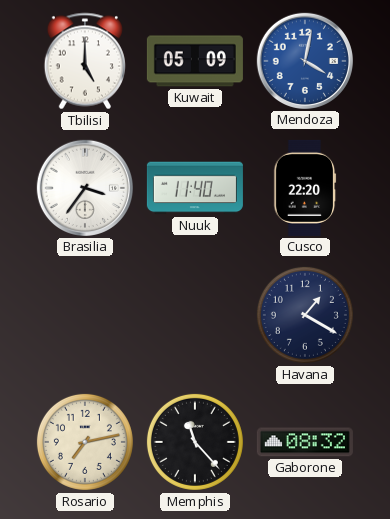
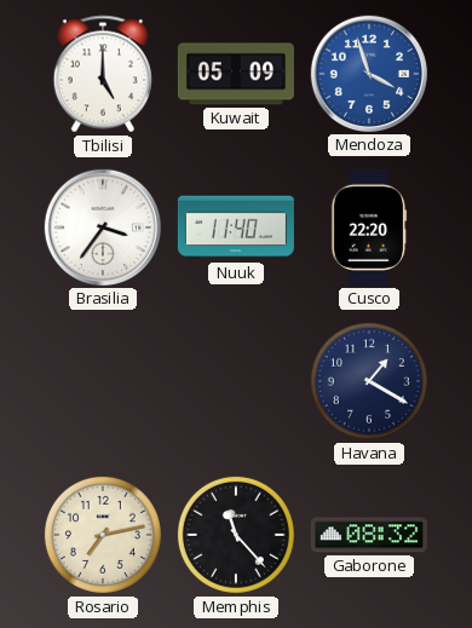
Mendoza: 4:02 -> 3:57
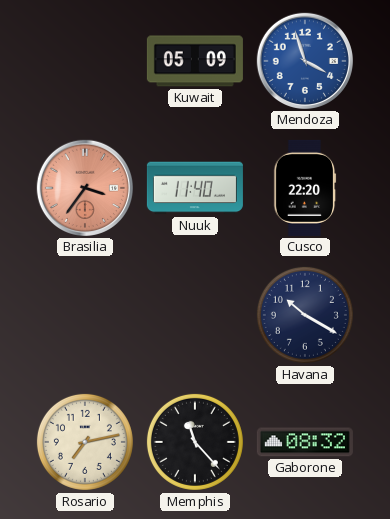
Tbilisi: 5:00 -> none
Brasilia dial: white -> salmon
Havana: 1:20 -> 10:20
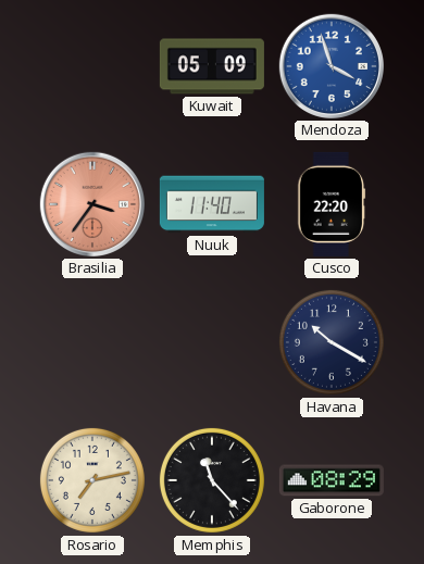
Gaborone: 08:32 -> 08:29
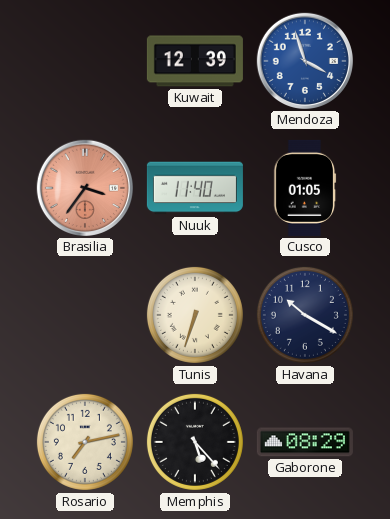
Kuwait: 05:09 -> 12:39
Cusco: 22:20 -> 01:05
Tunis: none -> 6:33
Memphis: 11:23 -> 5:23
